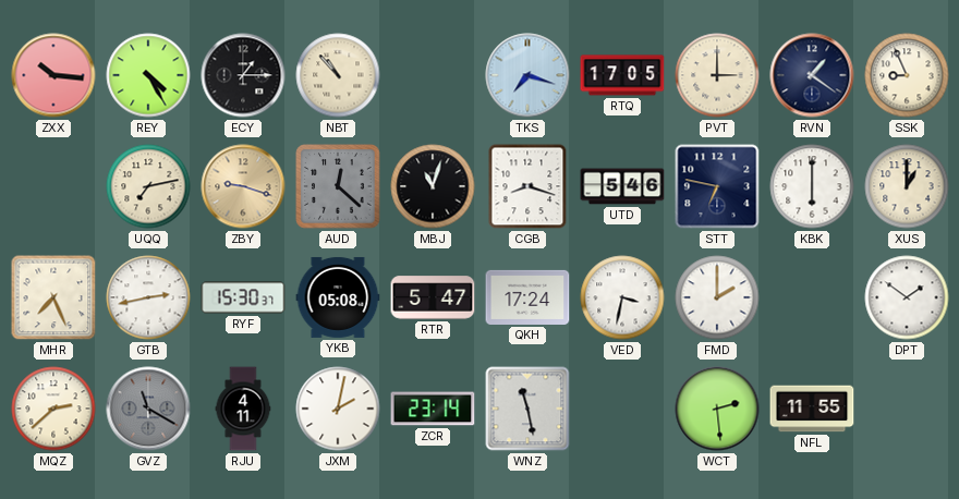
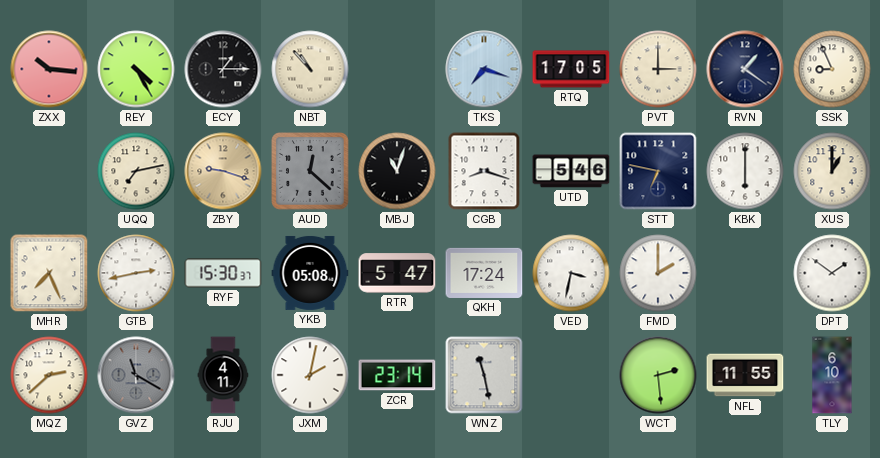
TLY: none -> 6:10
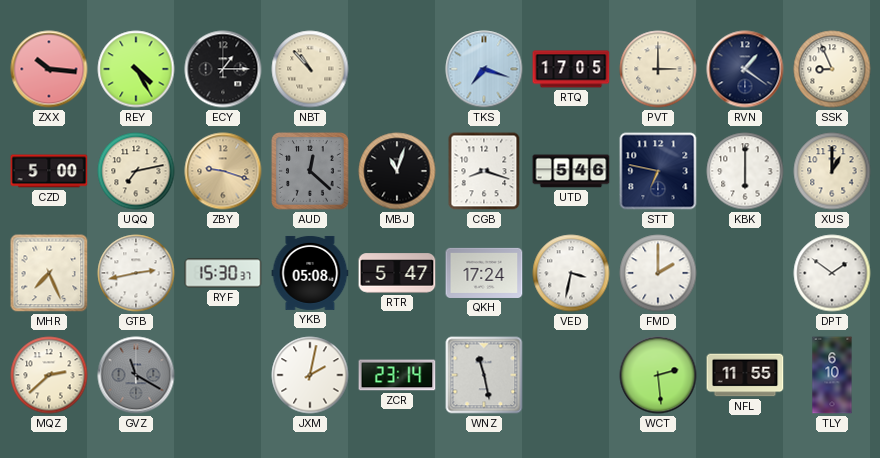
CZD: none -> 5:00
RJU: 4:11 -> none
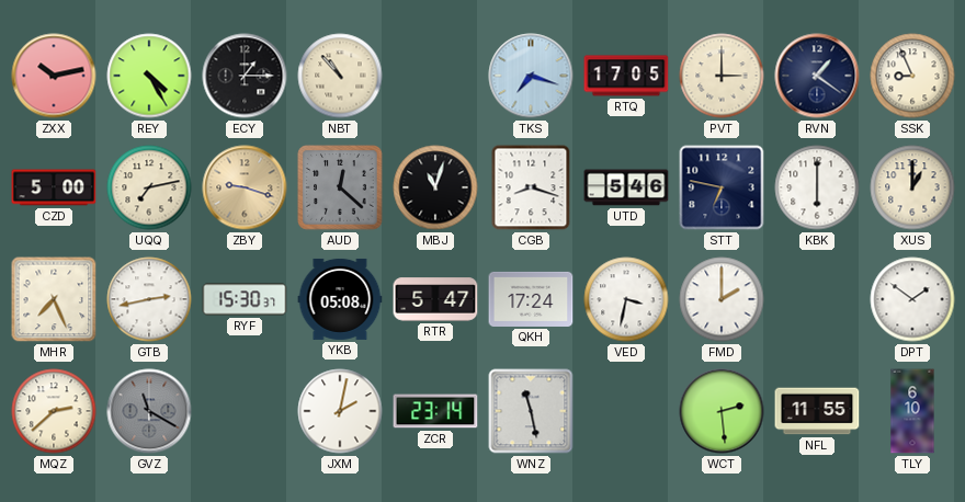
ZXX: 10:16 -> 10:13
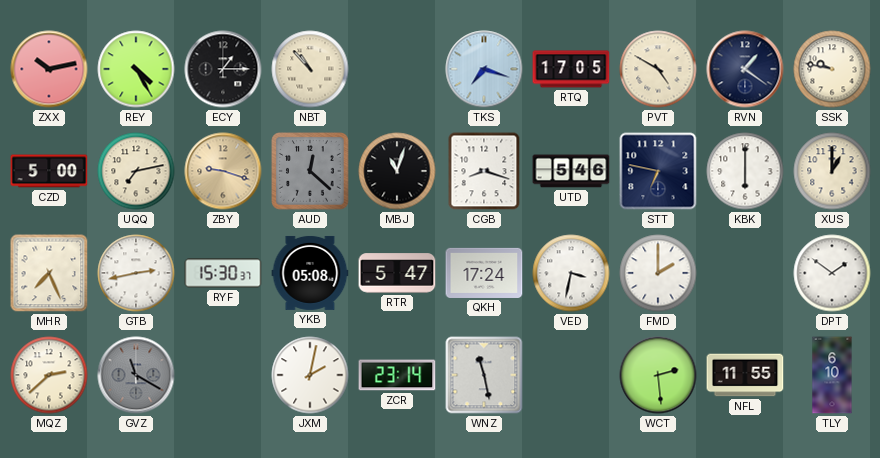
PVT: 3:00 -> 4:50
SSK: 8:56 -> 9:47
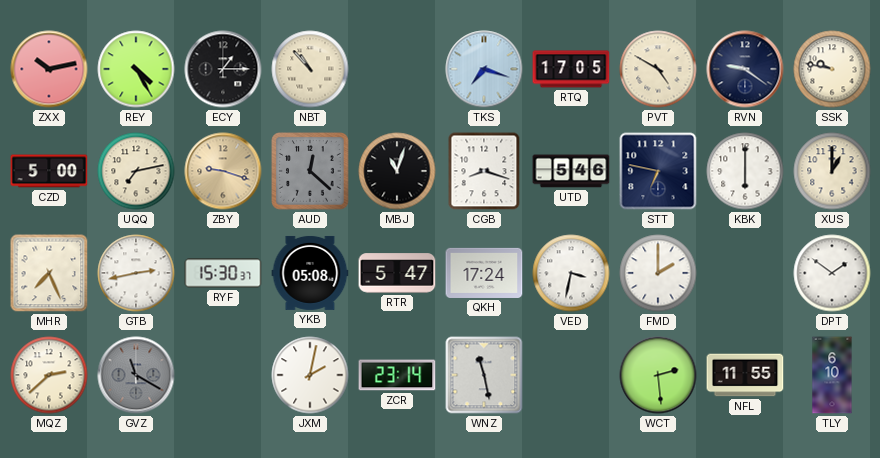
RVN: 1:21 -> 9:21
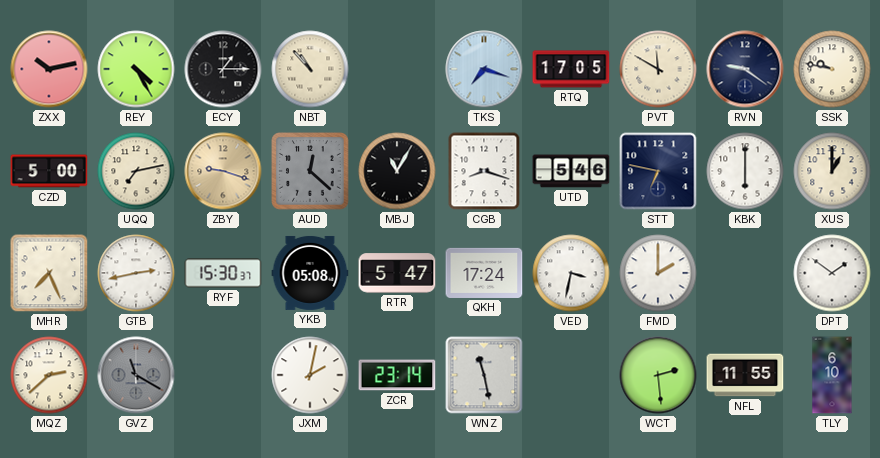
PVT: 4:50 -> 11:50
MBJ: 11:03 -> 11:05
